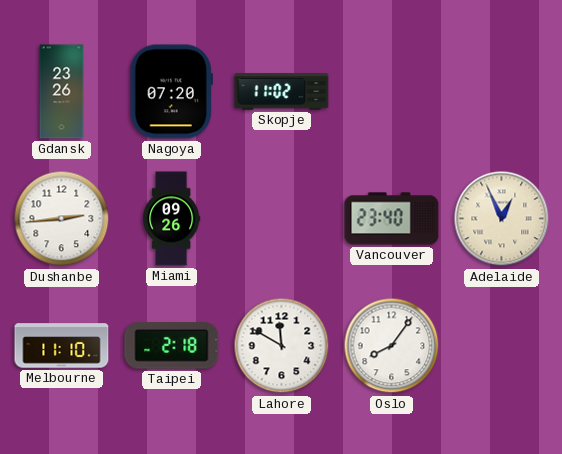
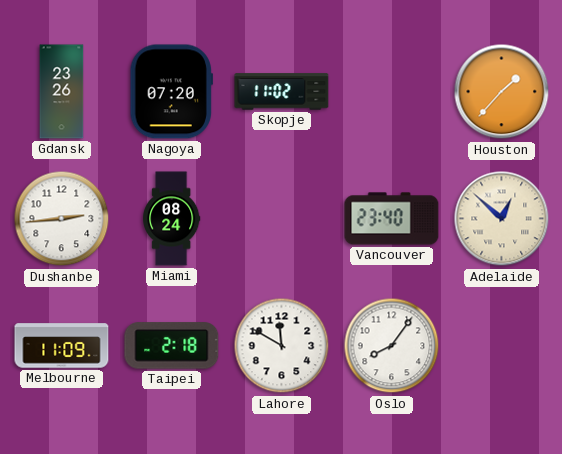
Houston: none -> 1:37
Miami: 09:26 -> 08:24
Adelaide: 12:56 -> 12:52
Melbourne: 11:10 -> 11:09
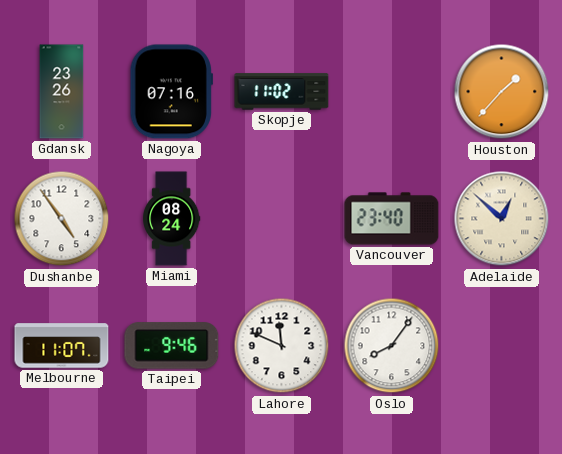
Nagoya: 07:20 -> 07:16
Dushanbe: 2:44 -> 4:54
Melbourne: 11:09 -> 11:07
Taipei: 2:18 -> 9:46
Lahore: 11:50 -> 11:49
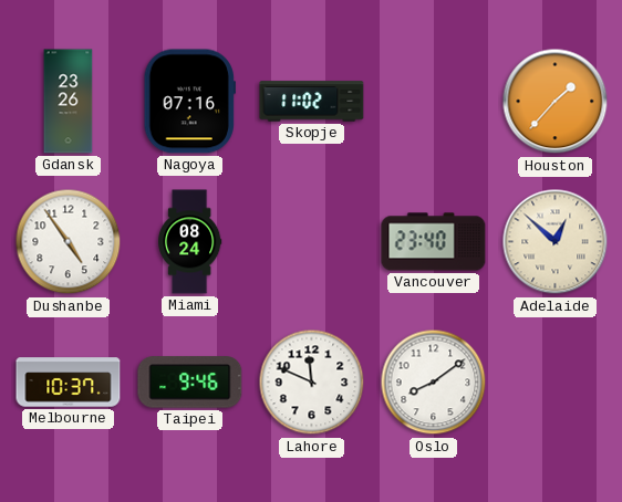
Melbourne: 11:07 -> 10:37
Oslo: 8:06 -> 8:09
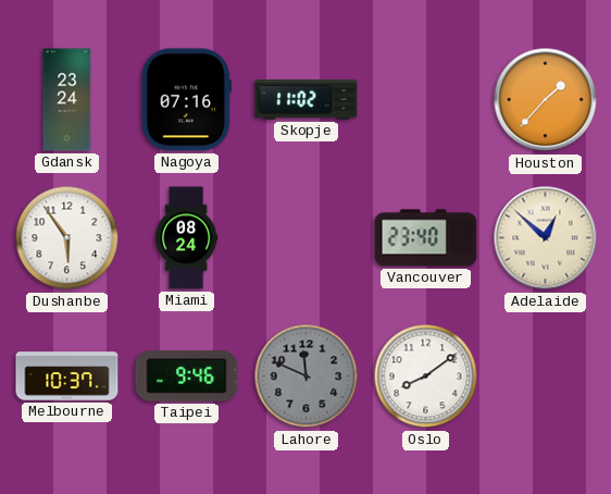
Gdansk: 23:26 -> 23:24
Dushanbe: 4:54 -> 5:54
Lahore dial: white -> grey
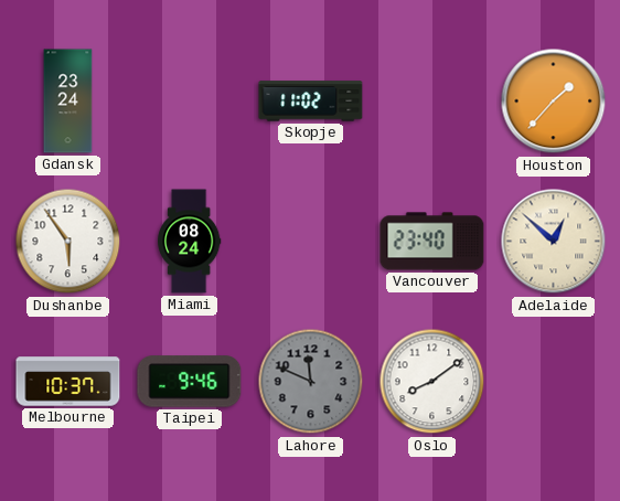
Nagoya: 07:16 -> none
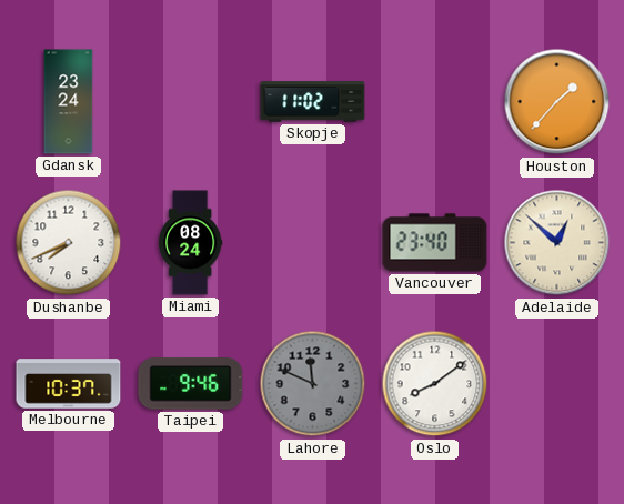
Dushanbe: 5:54 -> 7:41
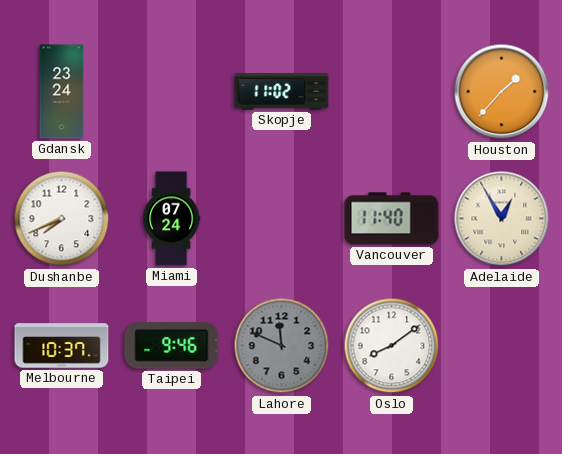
Miami: 08:24 -> 07:24
Vancouver: 23:40 -> 11:40
Adelaide: 12:52 -> 12:55
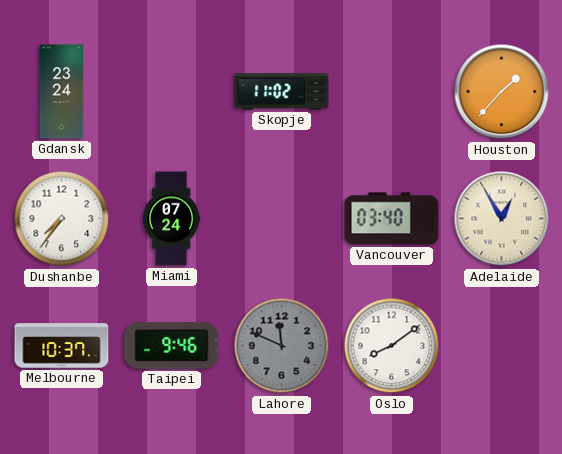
Dushanbe: 7:41 -> 7:36
Vancouver: 11:40 -> 03:40
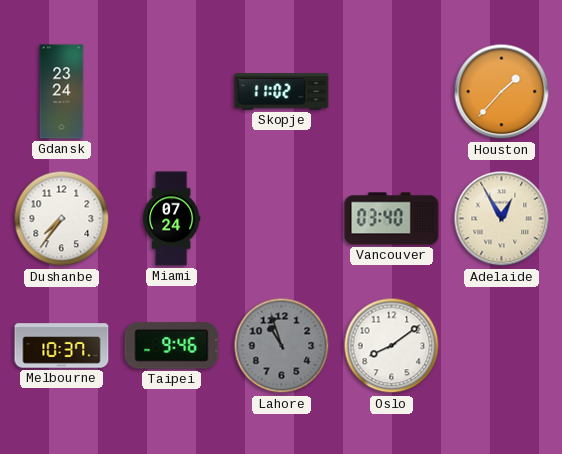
Lahore: 11:49 -> 10:57
